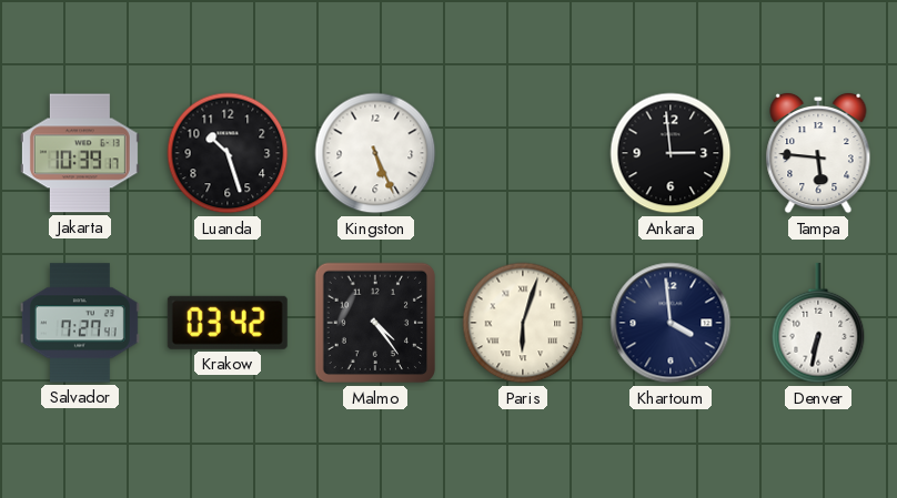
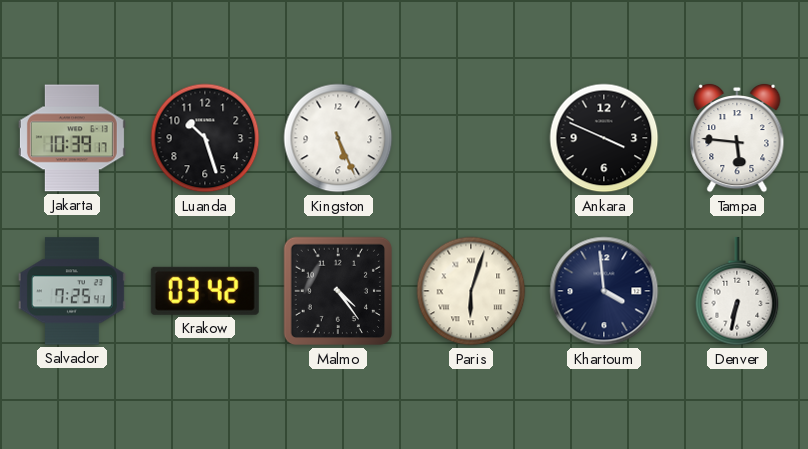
Ankara: 2:59 -> 3:49
Salvador: 7:27 -> 7:25
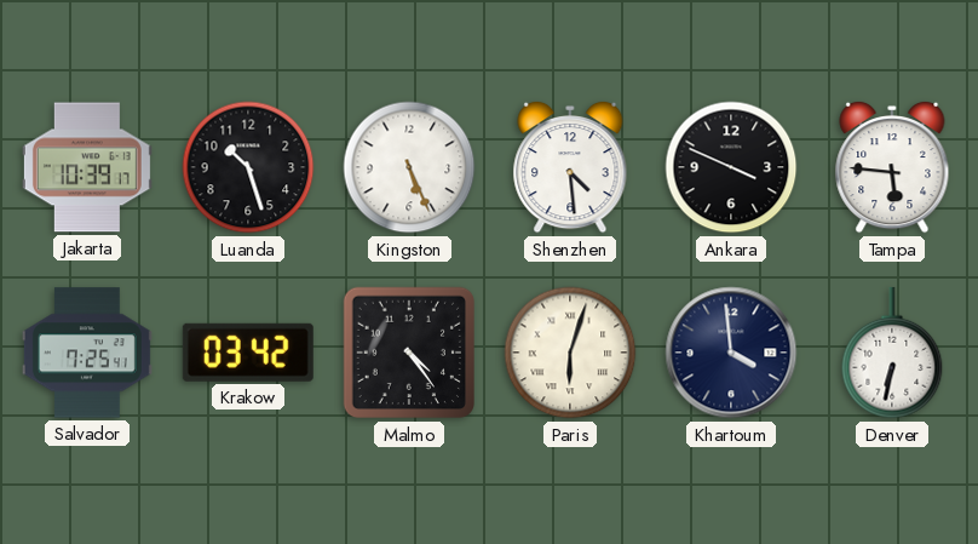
Shenzhen: none -> 4:29
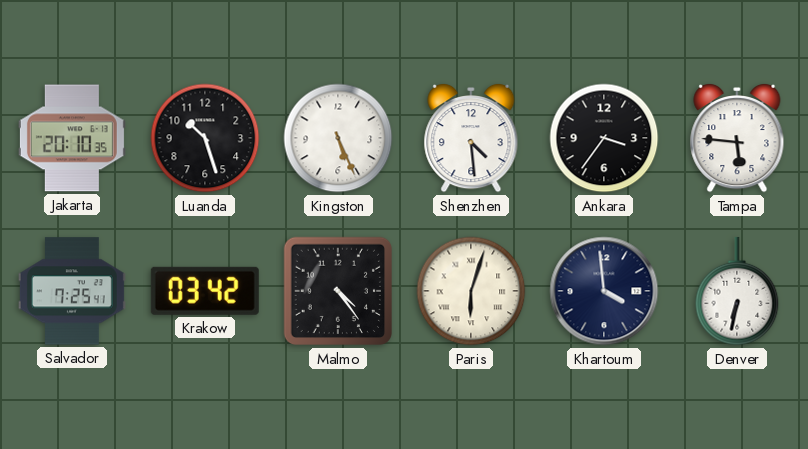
Jakarta: 10:39 -> 20:10
Ankara: 3:49 -> 3:36
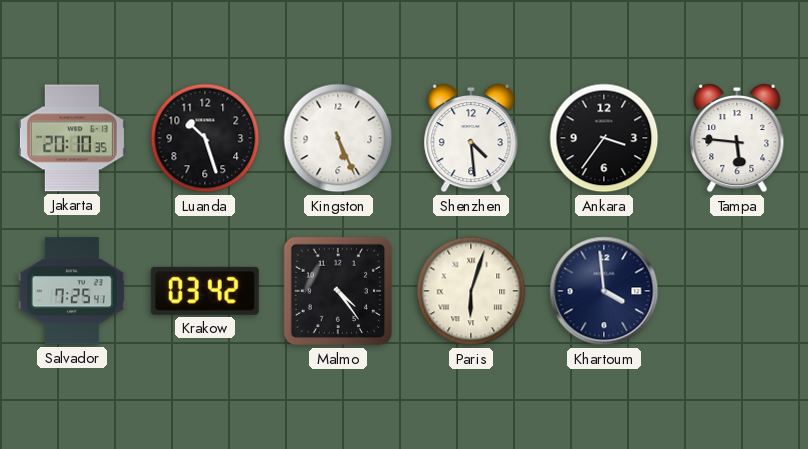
Denver: 6:32 -> none
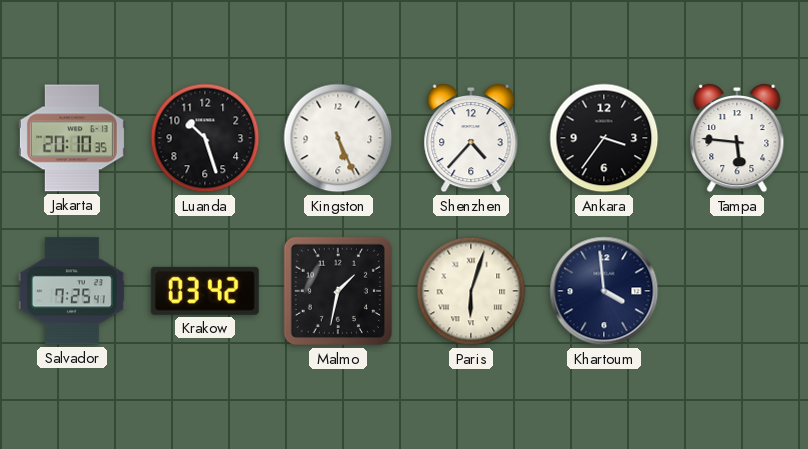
Shenzhen: 4:29 -> 4:37
Malmo: 4:24 -> 1:32
